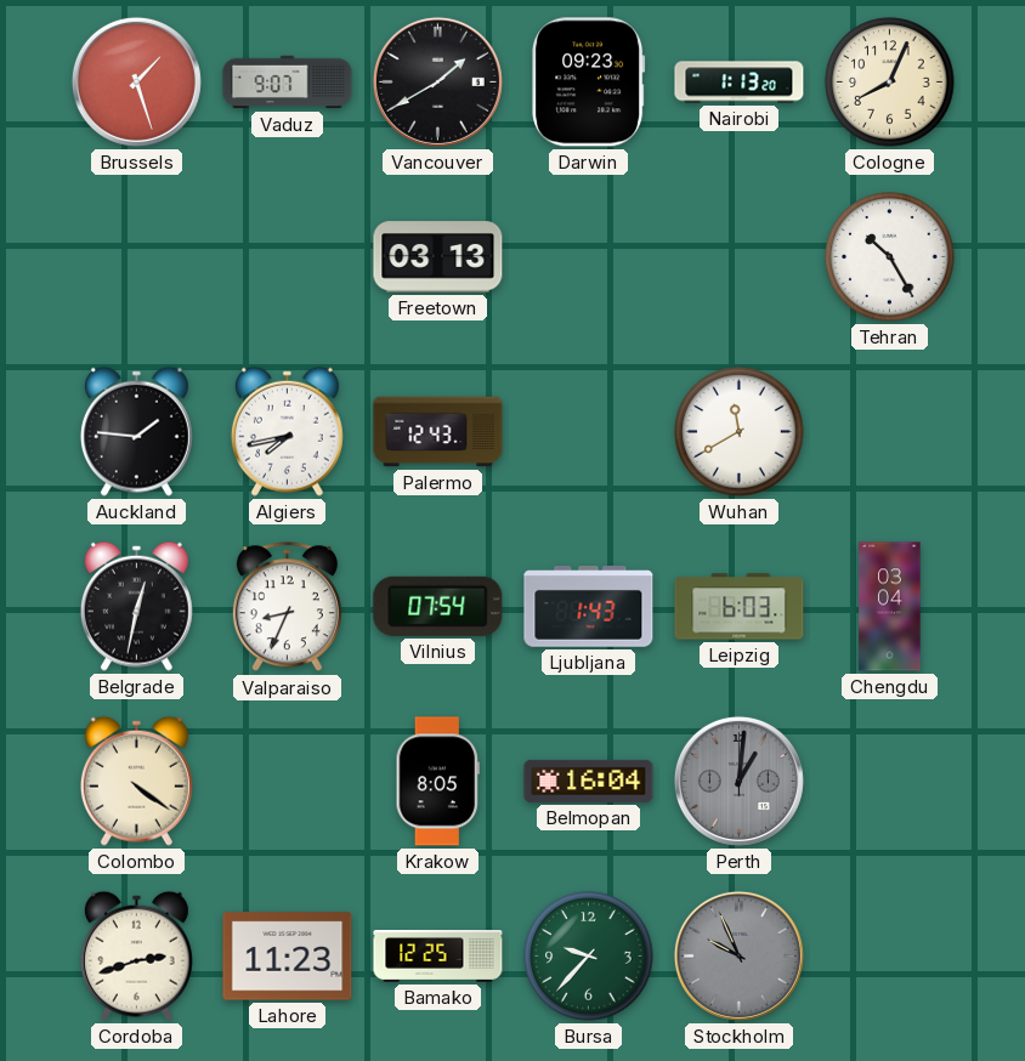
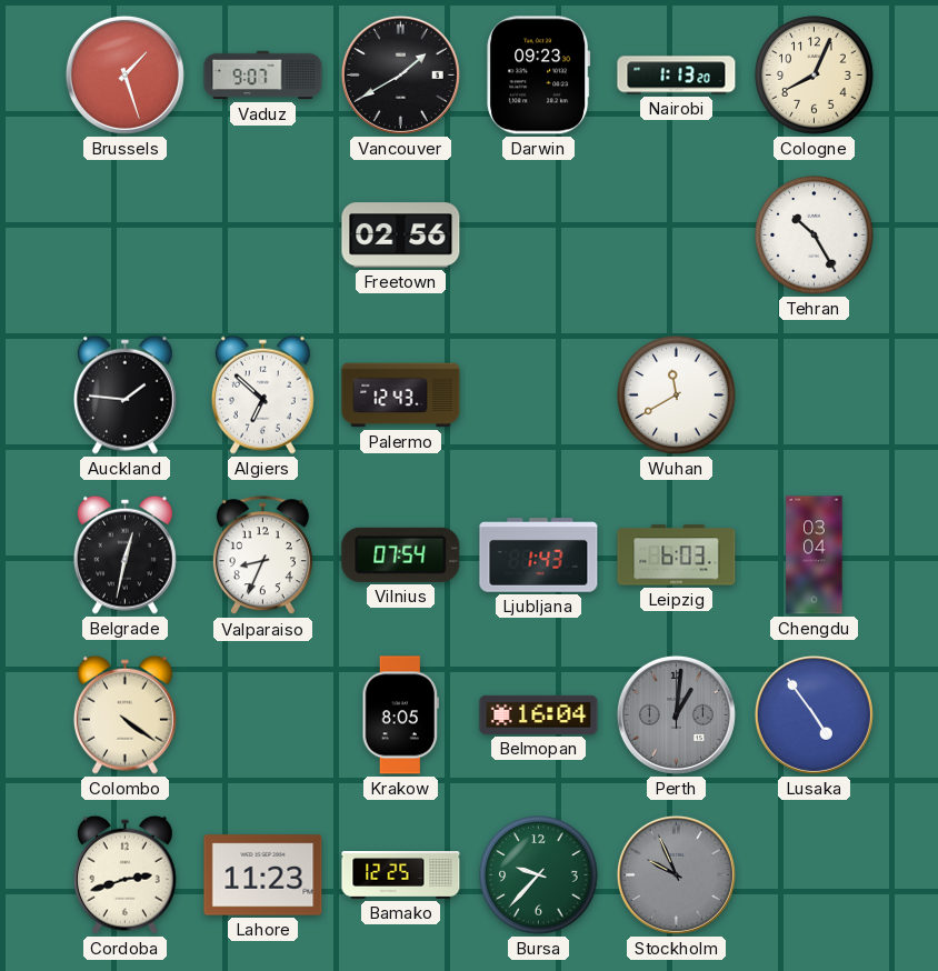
Freetown: 03:13 -> 02:56
Algiers: 7:43 -> 6:52
Lusaka: none -> 4:54
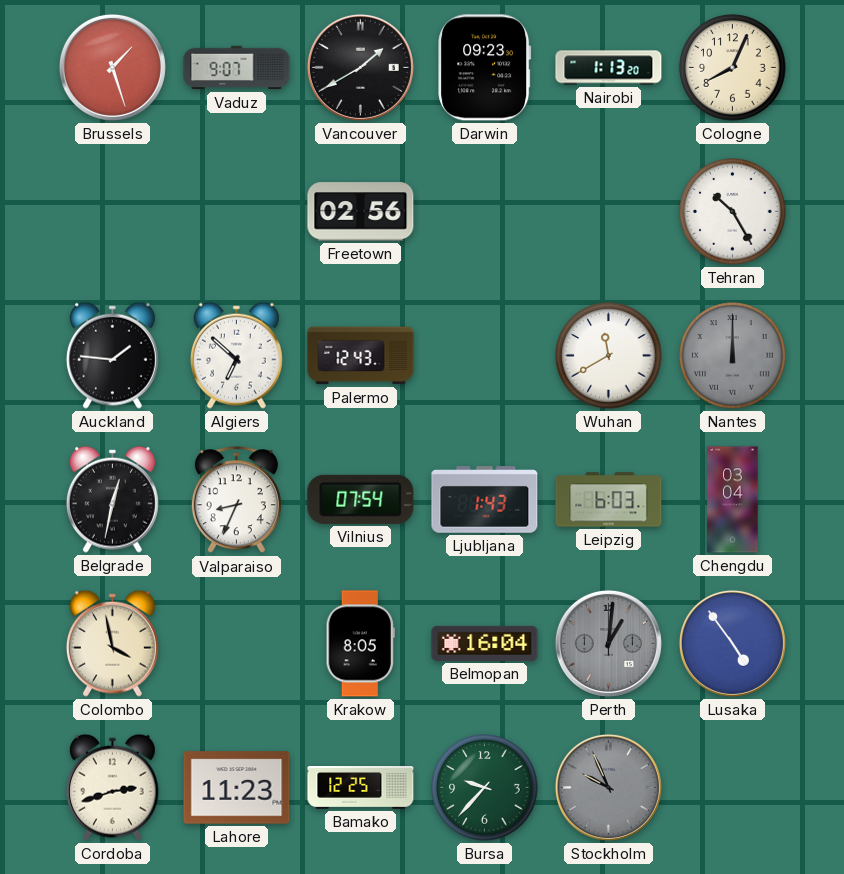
Nantes: none -> 12:00
Colombo: 4:21 -> 3:58
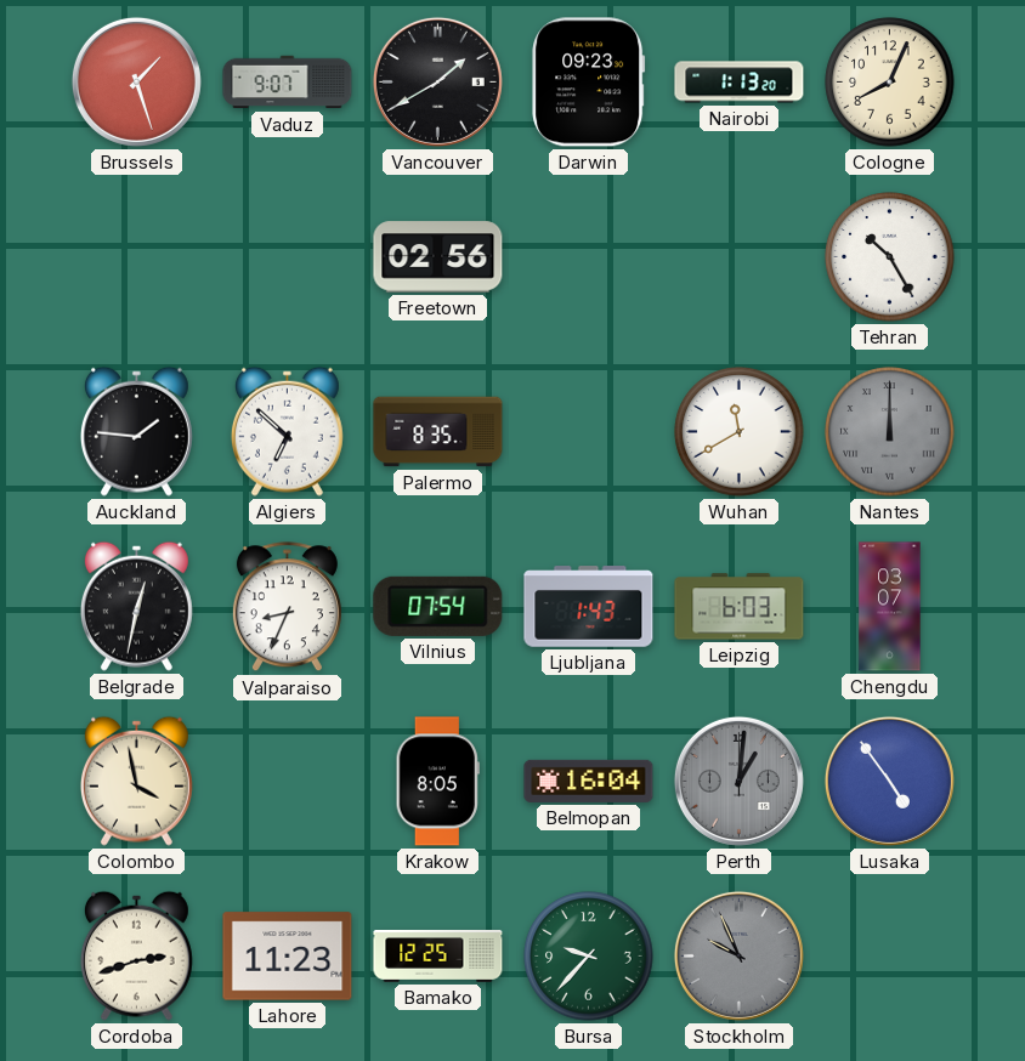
Palermo: 12:43 -> 8:35
Chengdu: 03:04 -> 03:07
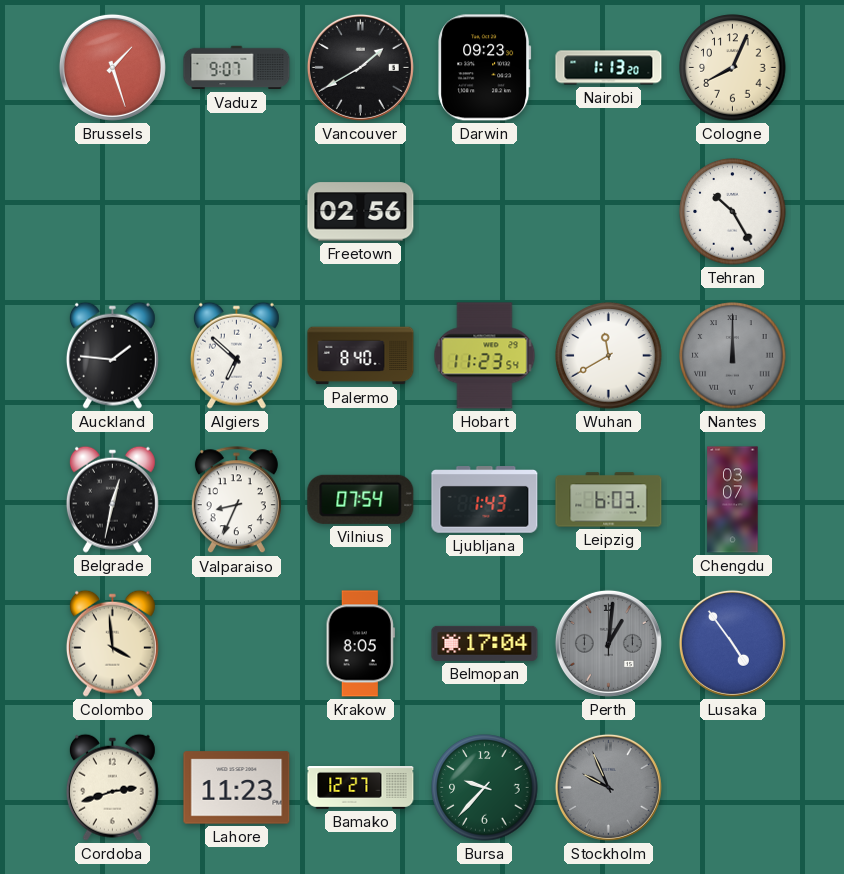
Palermo: 8:35 -> 8:40
Hobart: none -> 11:23
Colombo: 3:58 -> 3:59
Belmopan: 16:04 -> 17:04
Bamako: 12:25 -> 12:27
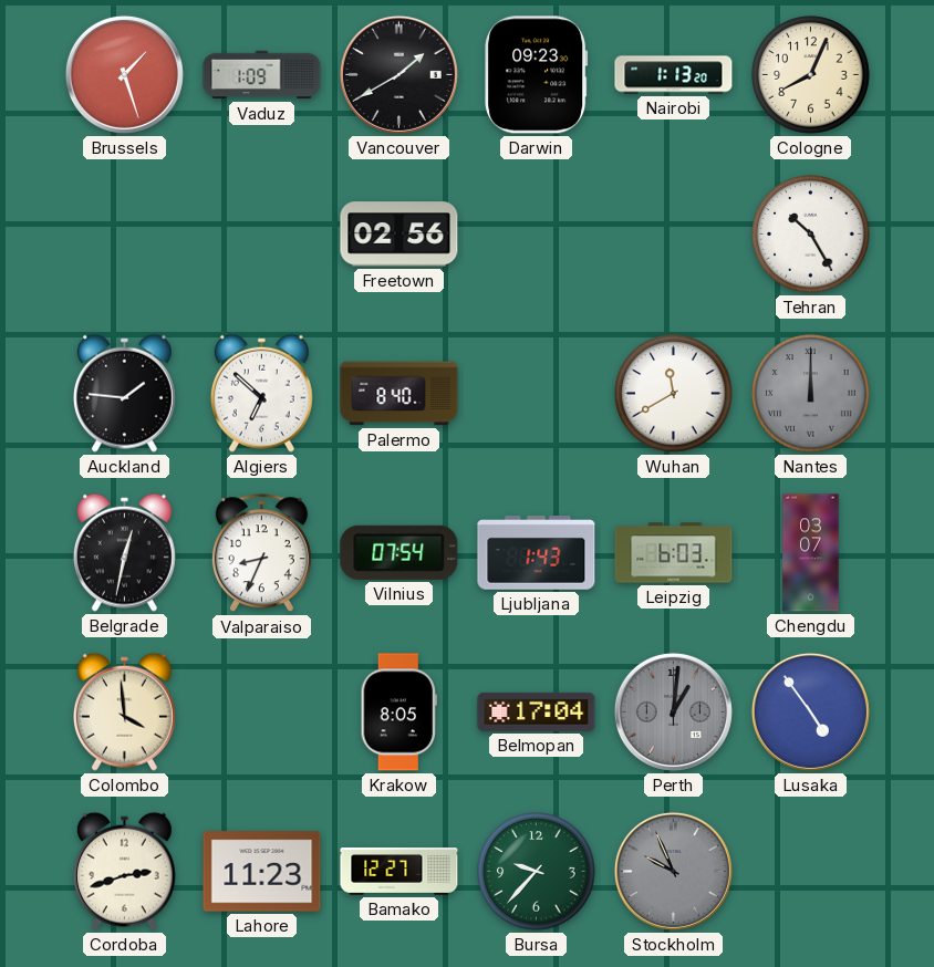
Vaduz: 9:07 -> 1:09
Hobart: 11:23 -> none
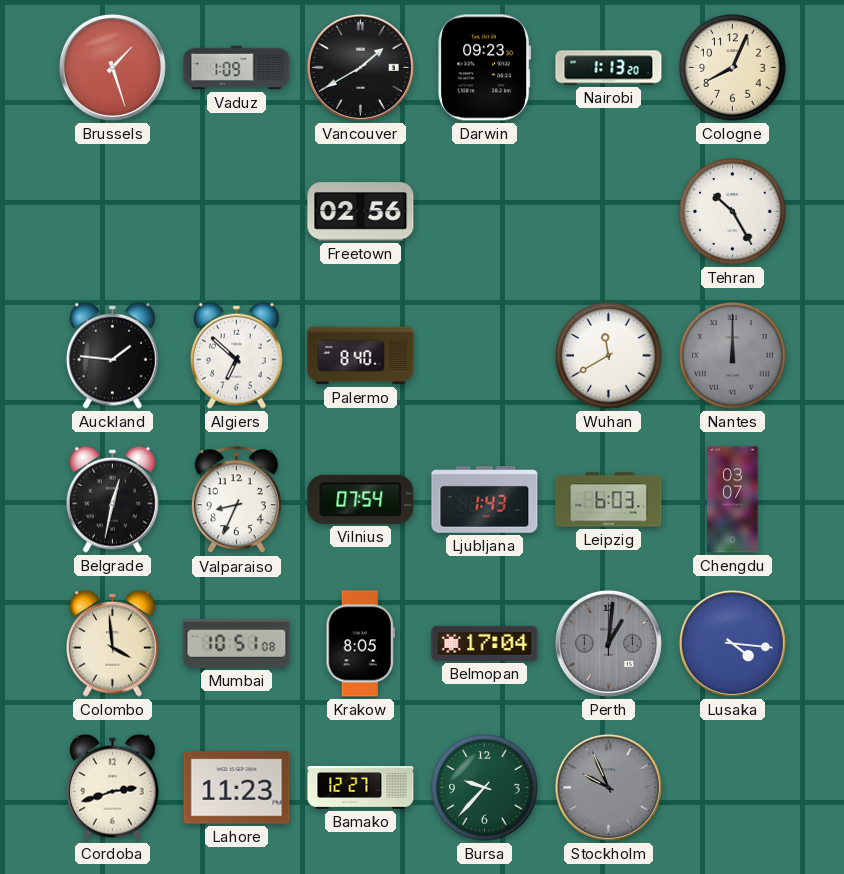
Mumbai: none -> 10:51
Lusaka: 4:54 -> 4:16
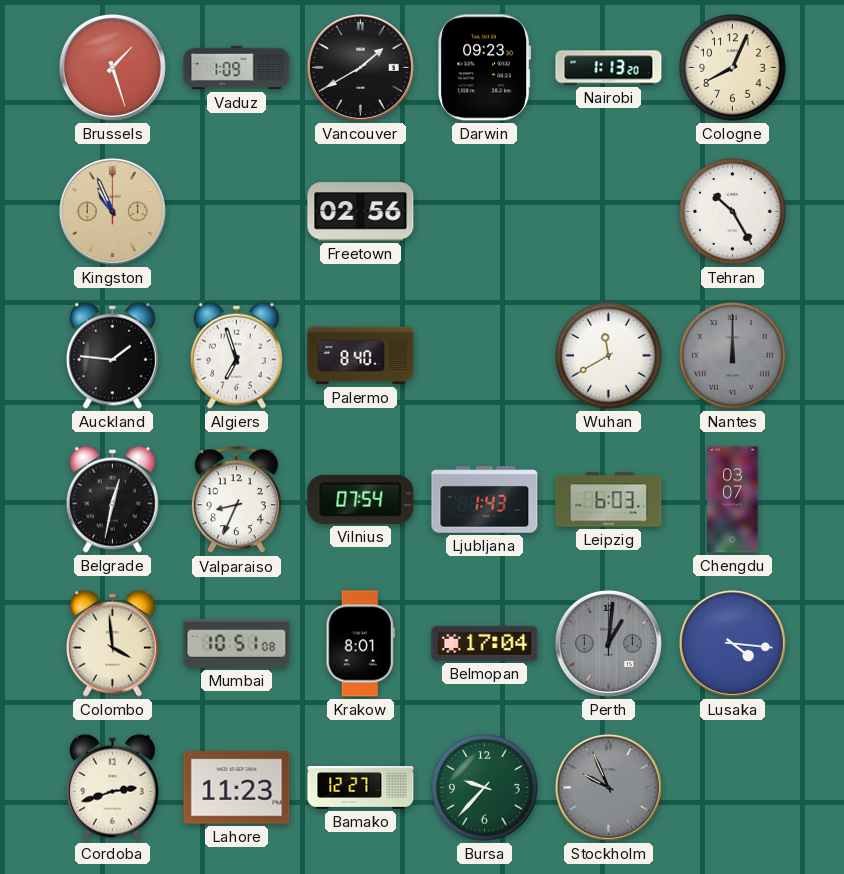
Kingston: none -> 10:56
Algiers: 6:52 -> 6:57
Krakow: 8:05 -> 8:01
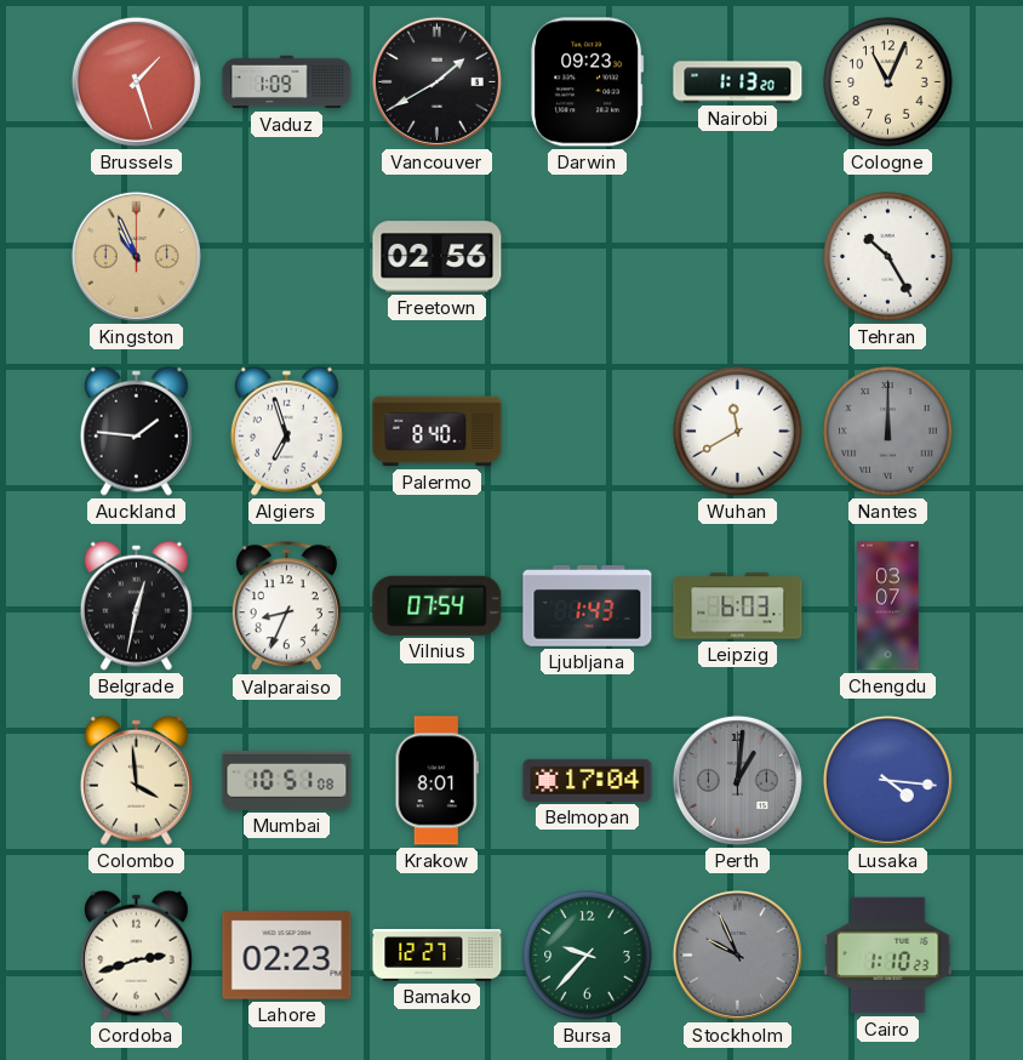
Cologne: 8:04 -> 11:04
Lahore: 11:23 -> 02:23
Cairo: none -> 1:10
